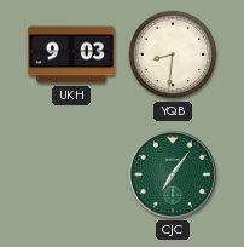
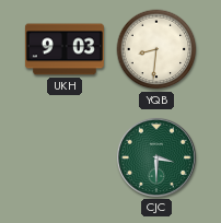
CJC: 7:06 -> 3:30
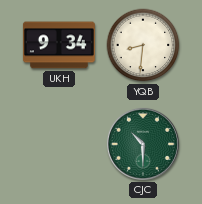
UKH: 9:03 -> 9:34
CJC: 3:30 -> 10:30
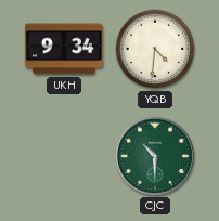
YQB: 8:31 -> 4:31
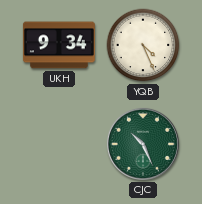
YQB: 4:31 -> 4:26
CJC: 10:30 -> 10:26
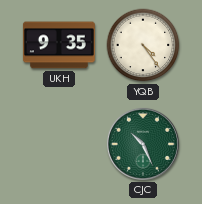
UKH: 9:34 -> 9:35
YQB: 4:26 -> 4:24
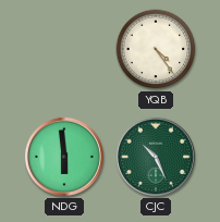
UKH: 9:35 -> none
NDG: none -> 5:59
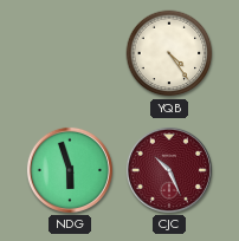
NDG: 5:59 -> 5:57
CJC dial: green -> burgundy
